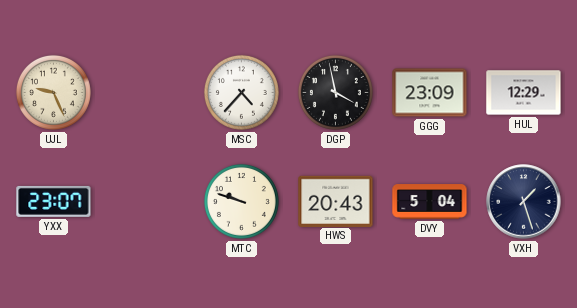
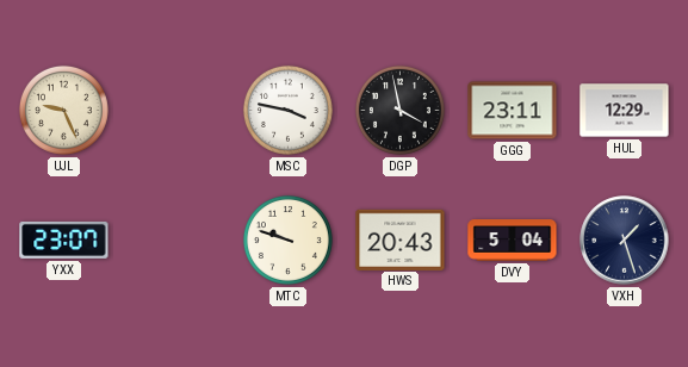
MSC: 4:37 -> 3:47
GGG: 23:09 -> 23:11
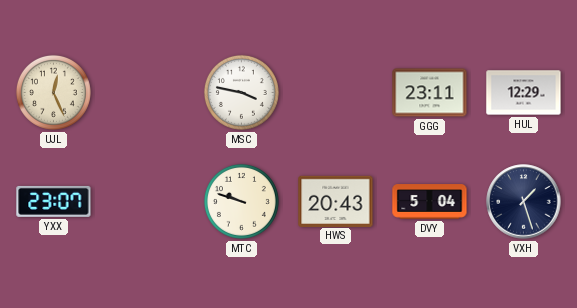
UJL: 9:26 -> 12:26
DGP: 3:58 -> none
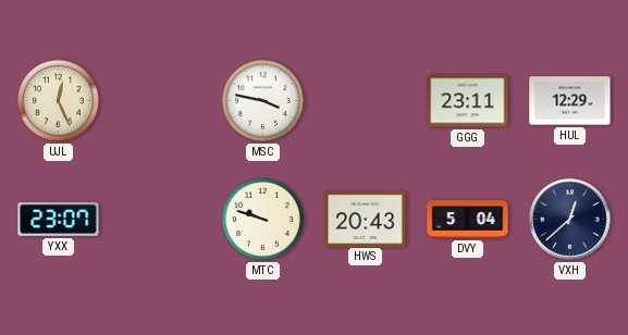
VXH: 1:27 -> 12:38
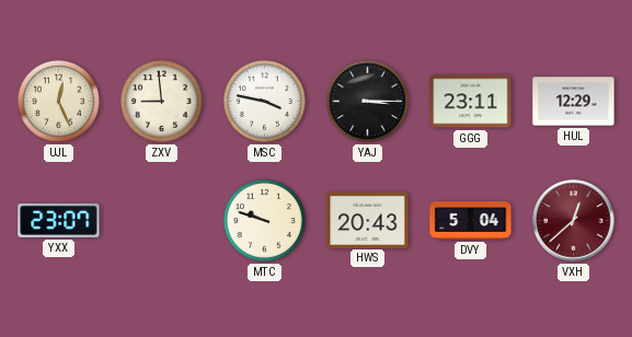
ZXV: none -> 8:59
YAJ: none -> 3:15
VXH dial: navy -> burgundy
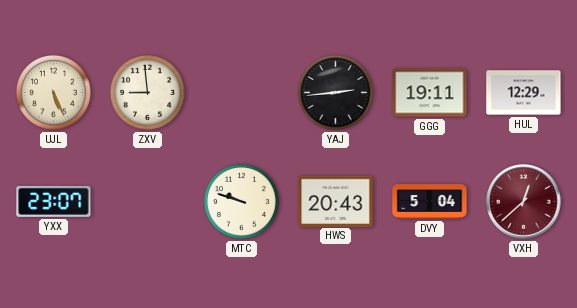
UJL: 12:26 -> 5:26
MSC: 3:47 -> none
YAJ: 3:15 -> 2:44
GGG: 23:11 -> 19:11
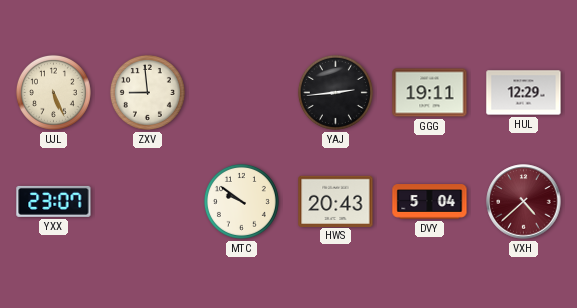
MTC: 9:48 -> 9:51
VXH: 12:38 -> 4:38
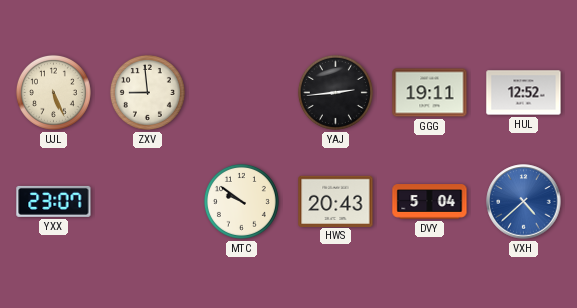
HUL: 12:29 -> 12:52
VXH dial: burgundy -> blue
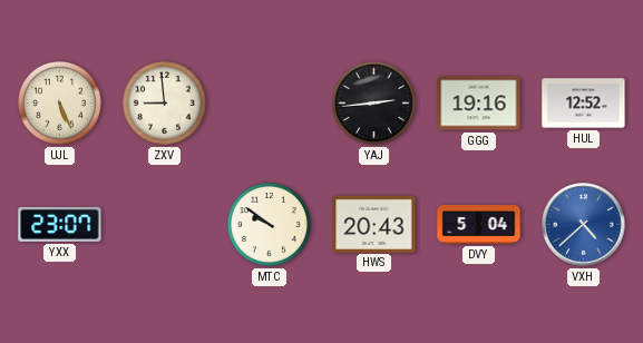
GGG: 19:11 -> 19:16
